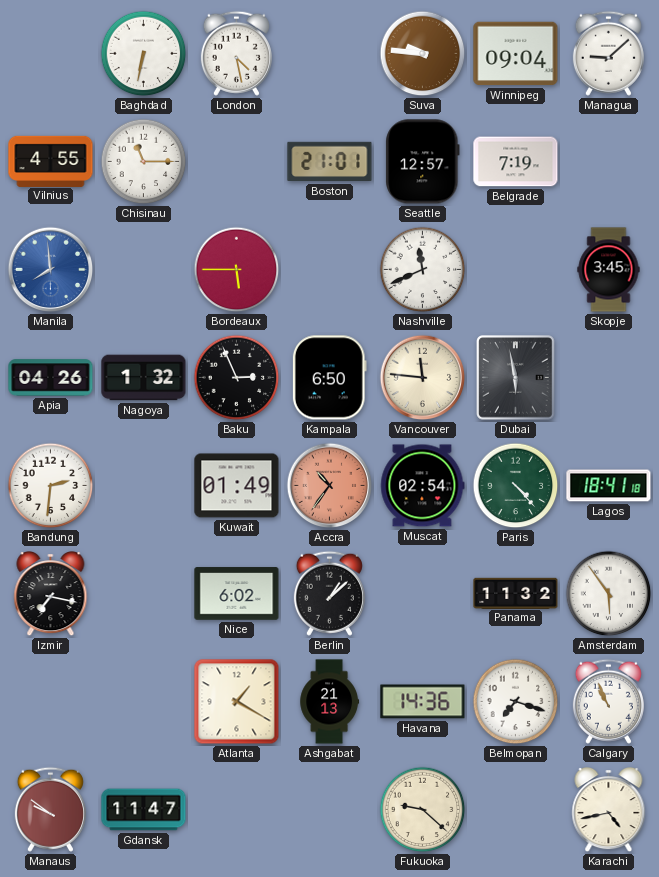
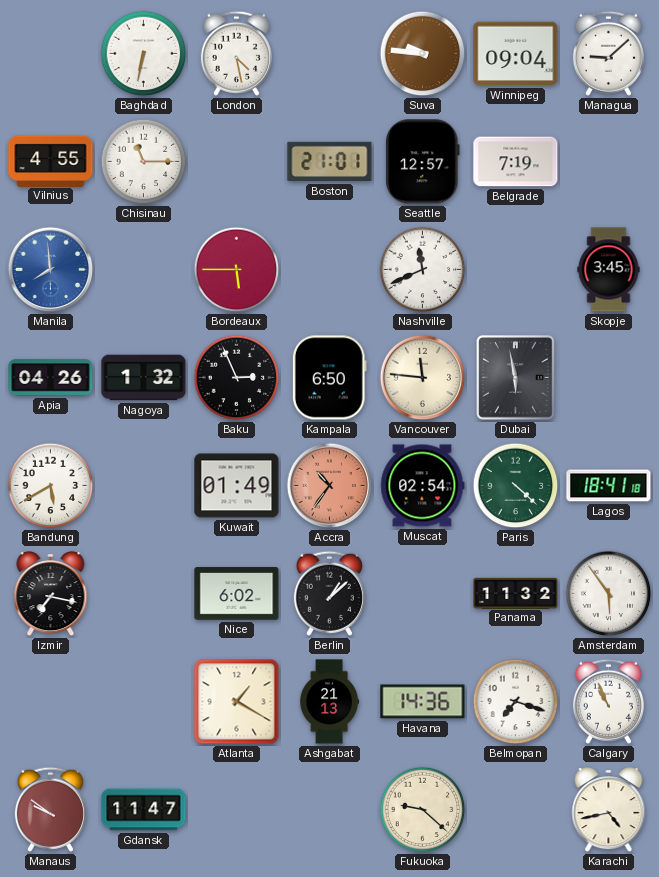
Bandung: 2:31 -> 5:40
Paris: 4:23 -> 4:22
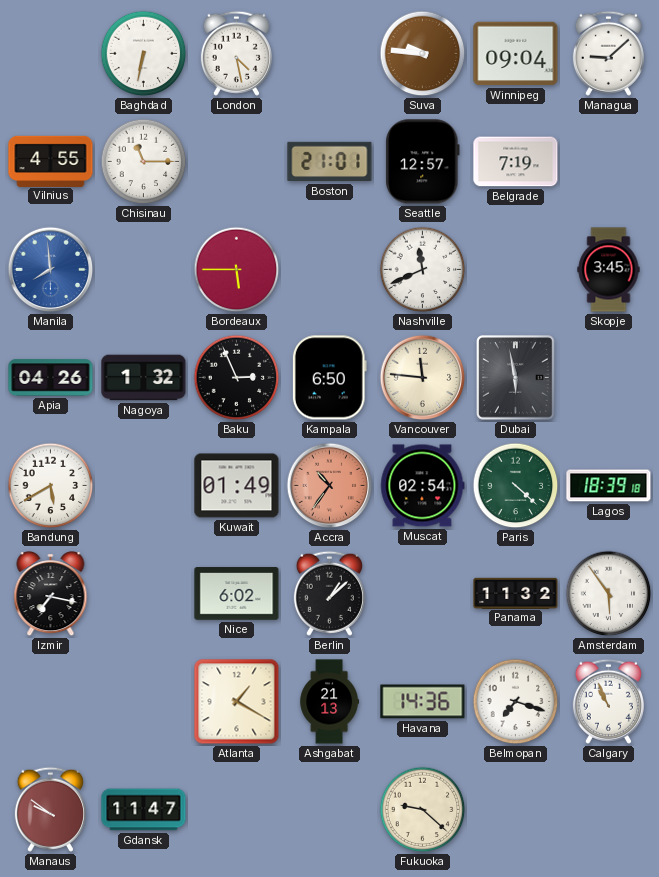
Lagos: 18:41 -> 18:39
Karachi: 4:43 -> none
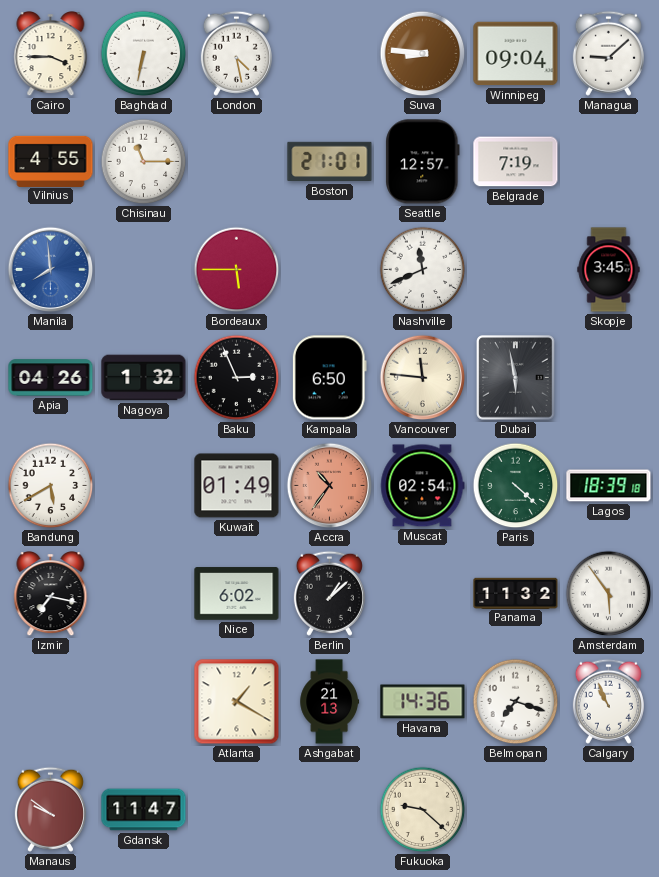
Cairo: none -> 3:45
Suva: 9:46 -> 8:46
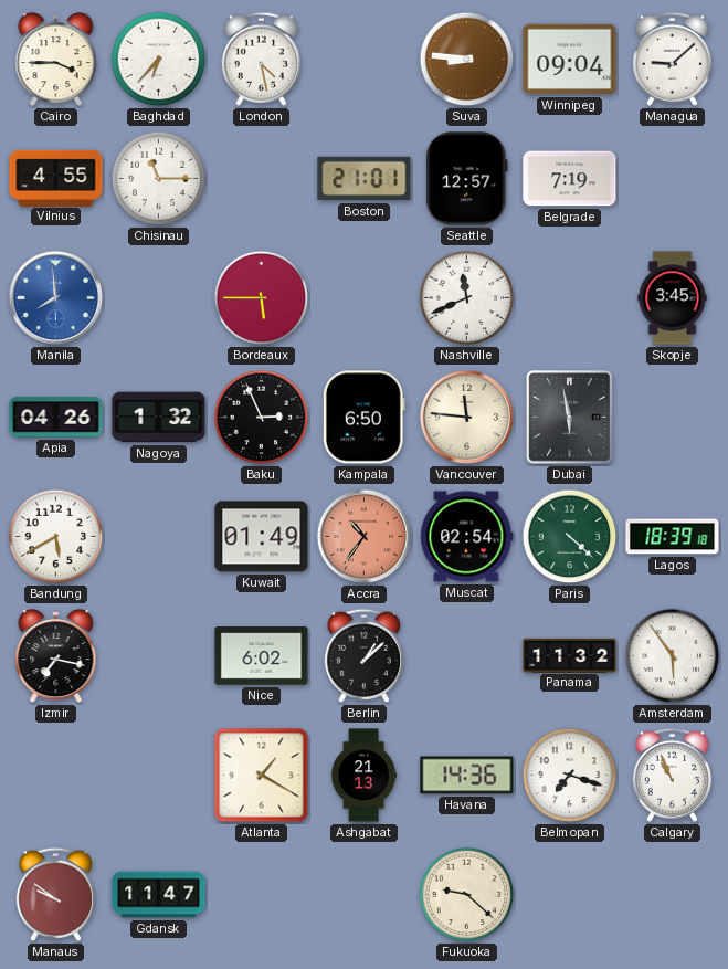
Baghdad: 6:32 -> 6:37
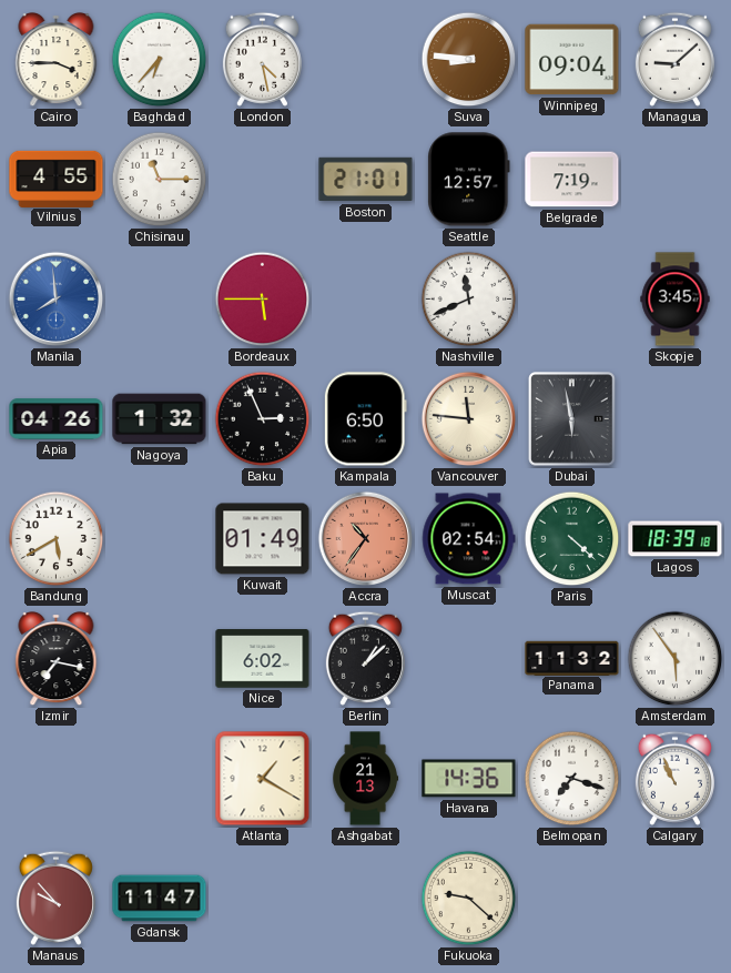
Manaus: 9:51 -> 9:53
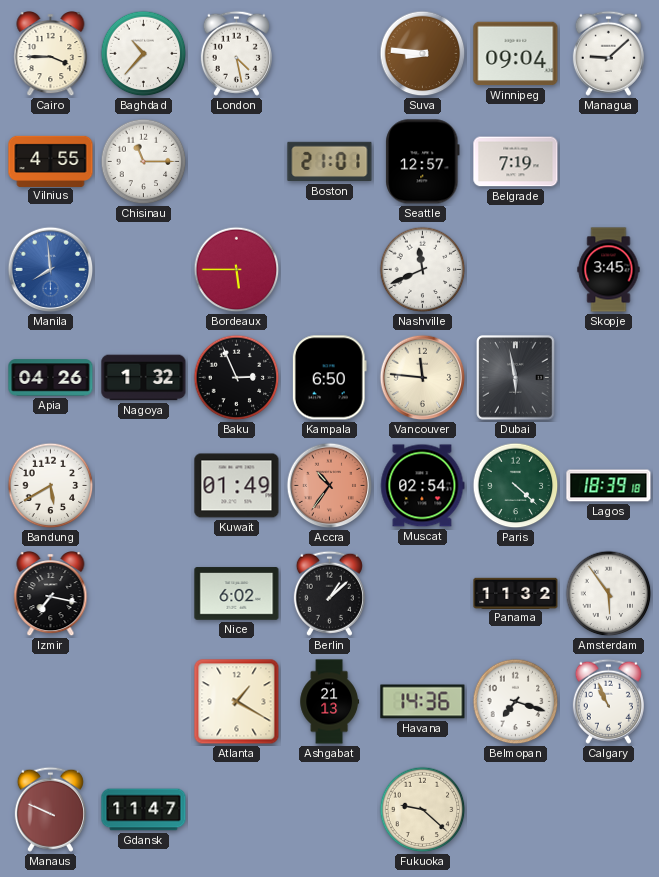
Baghdad: 6:37 -> 10:37
Manaus: 9:53 -> 9:49
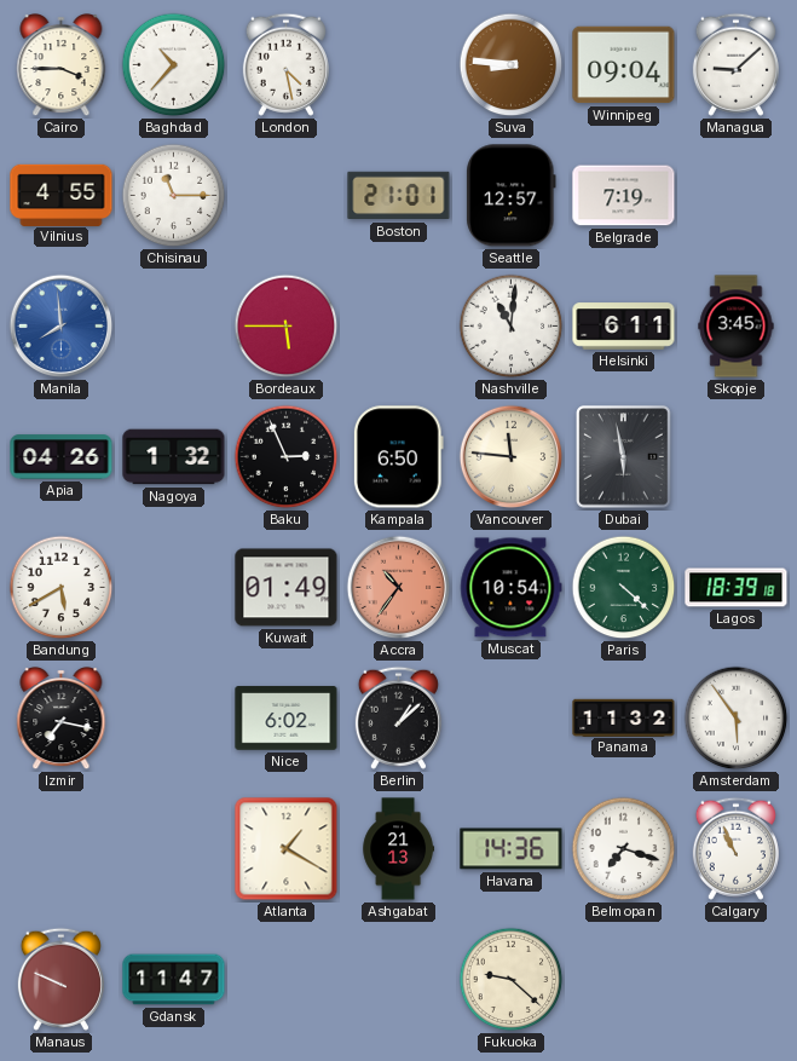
Nashville: 11:41 -> 11:01
Helsinki: none -> 6:11
Muscat: 02:54 -> 10:54
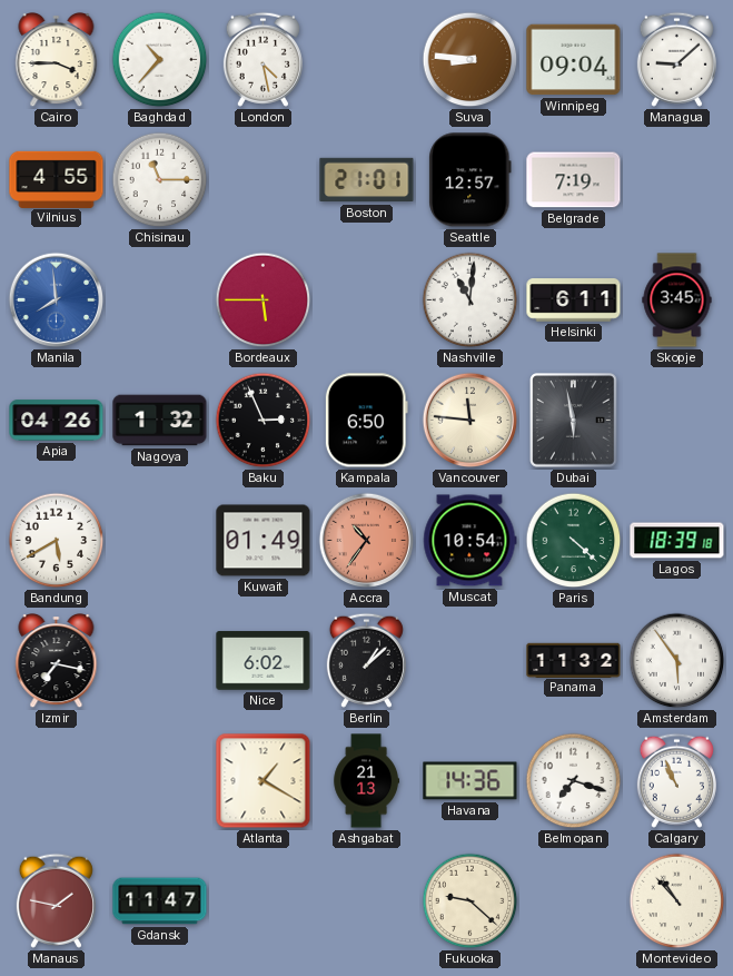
Manaus: 9:49 -> 1:47
Montevideo: none -> 10:53
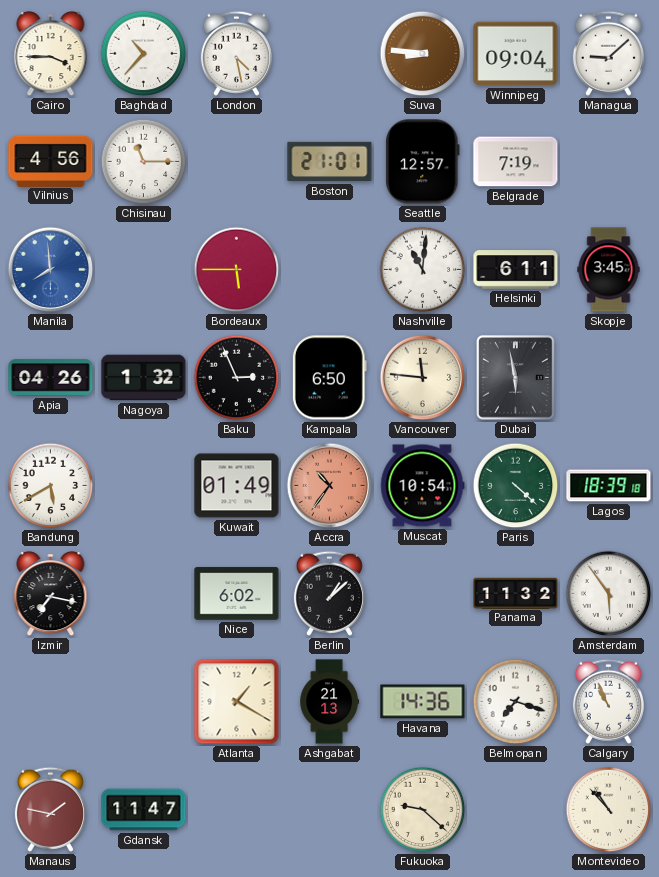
Vilnius: 4:55 -> 4:56
